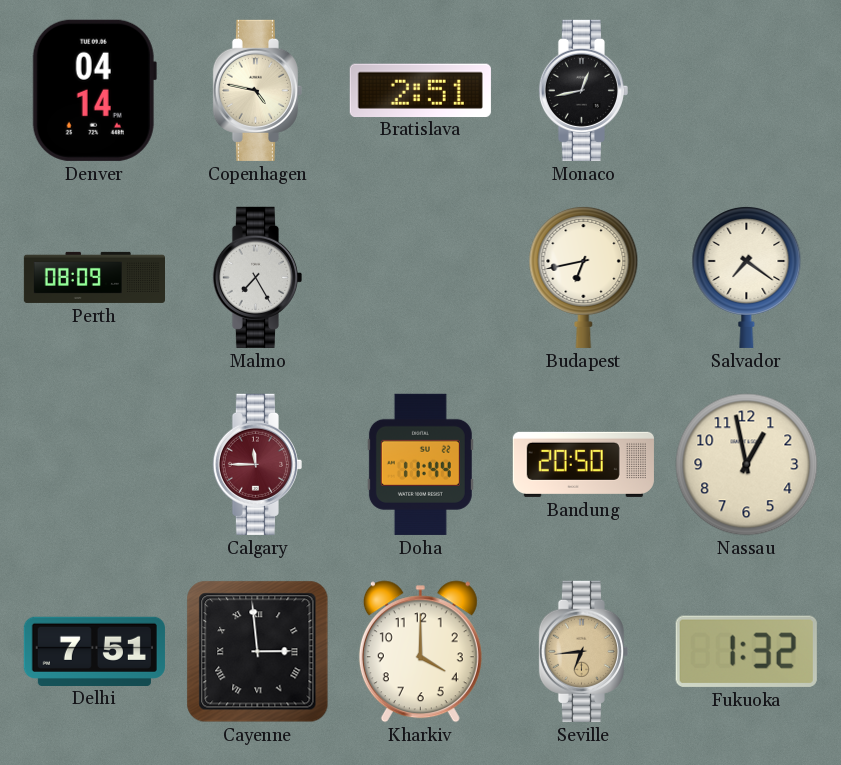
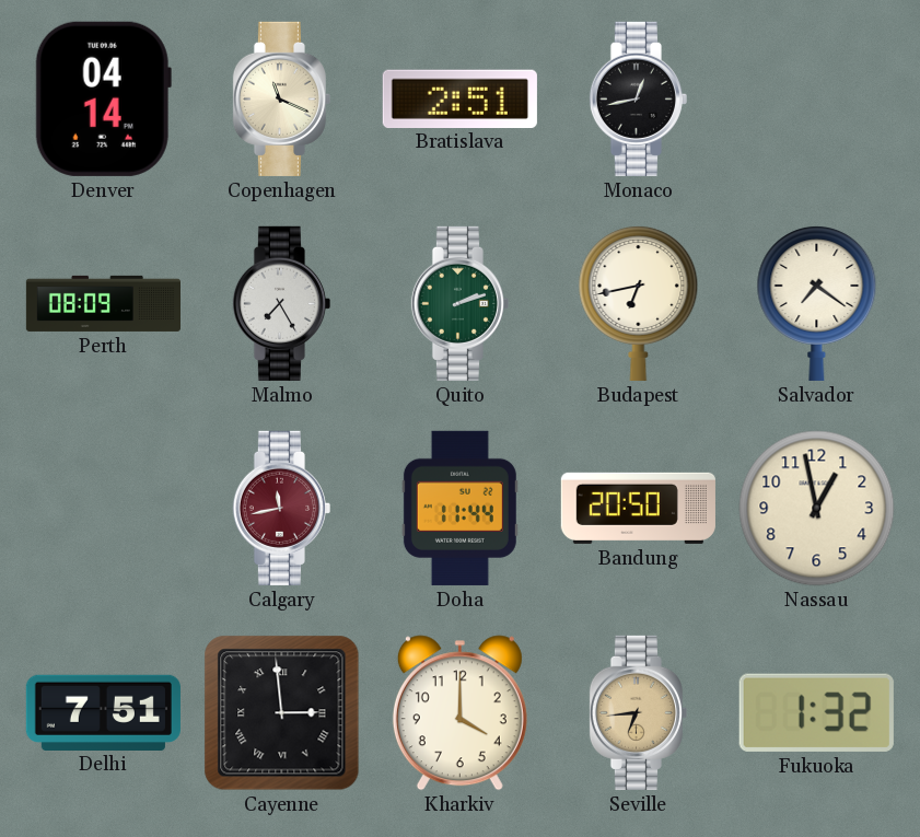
Copenhagen: 4:47 -> 11:19
Quito: none -> 2:12
Calgary: 11:45 -> 11:43
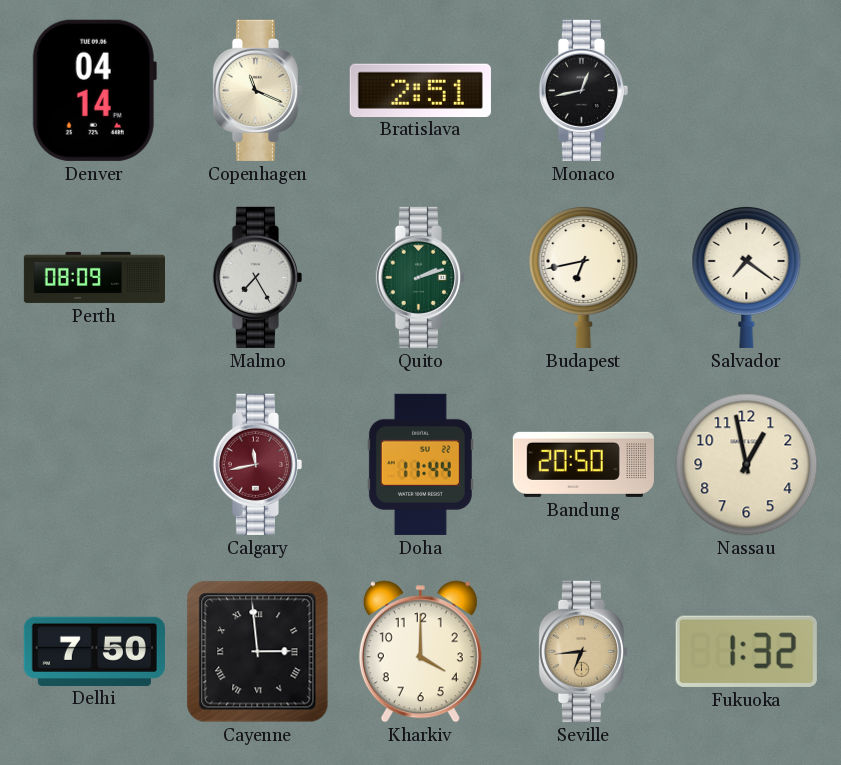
Delhi: 7:51 -> 7:50
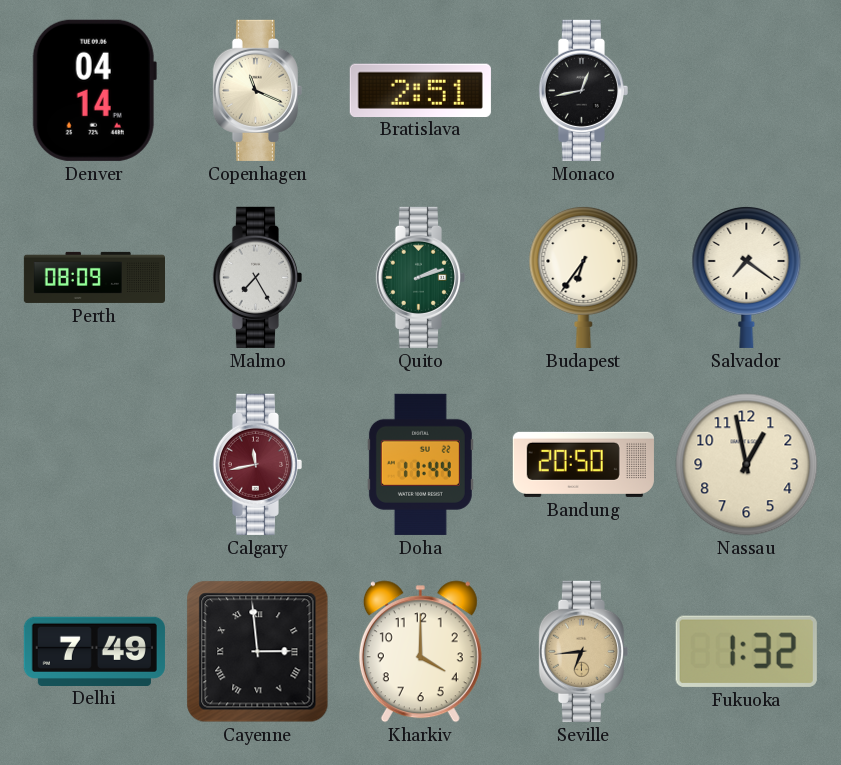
Budapest: 6:43 -> 6:36
Delhi: 7:50 -> 7:49
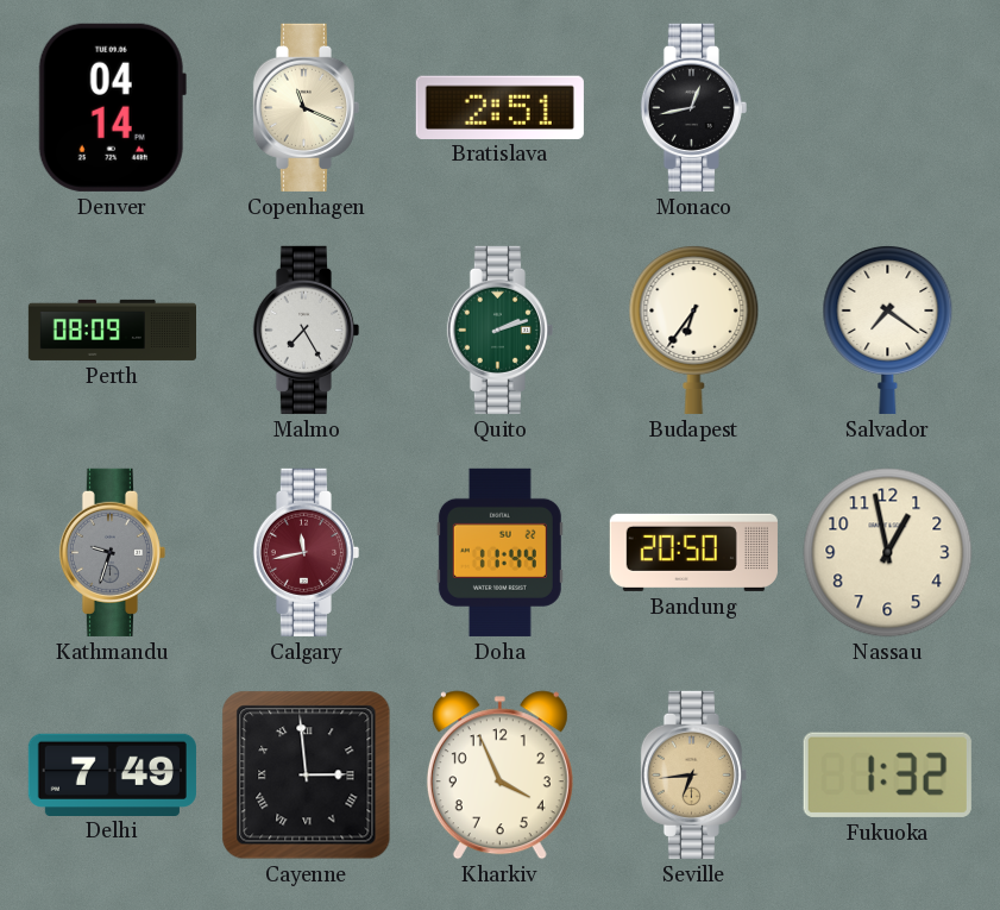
Kathmandu: none -> 9:33
Kharkiv: 4:00 -> 3:56
